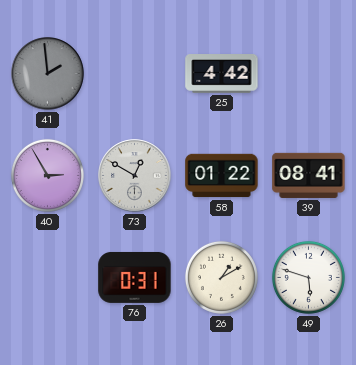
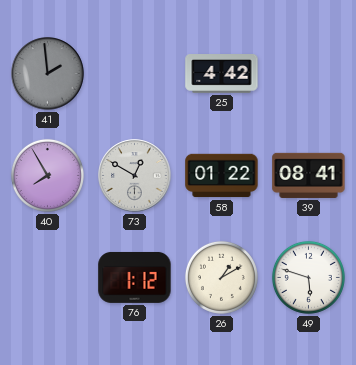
40: 2:55 -> 7:55
76: 0:31 -> 1:12
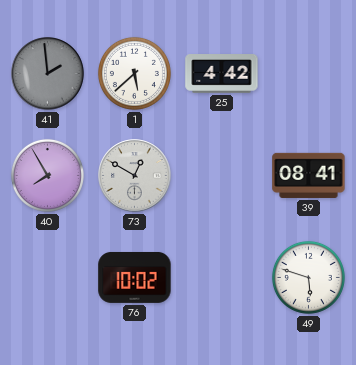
1: none -> 5:38
58: 01:22 -> none
76: 1:12 -> 10:02
26: 1:10 -> none
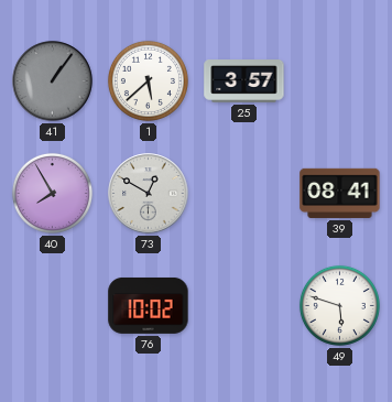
41: 1:59 -> 1:06
25: 4:42 -> 3:57
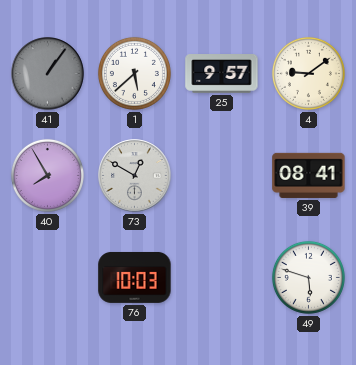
25: 3:57 -> 9:57
4: none -> 9:09
76: 10:02 -> 10:03
